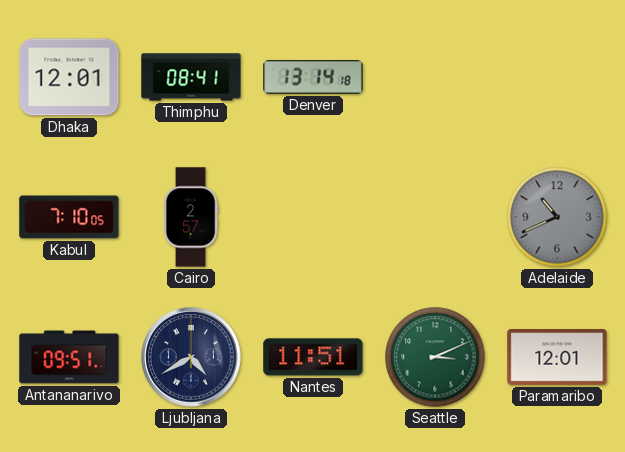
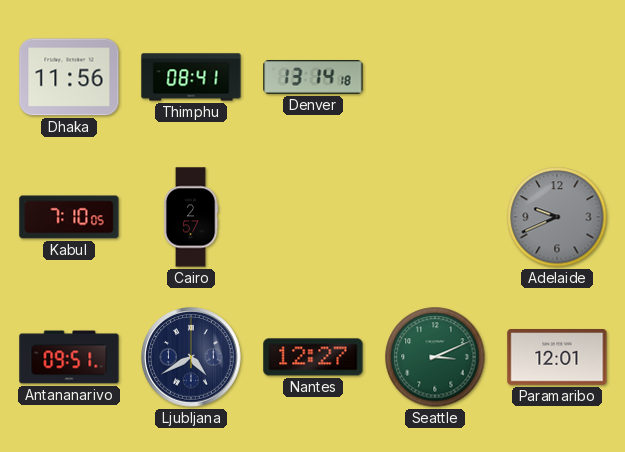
Dhaka: 12:01 -> 11:56
Adelaide: 10:41 -> 9:41
Nantes: 11:51 -> 12:27
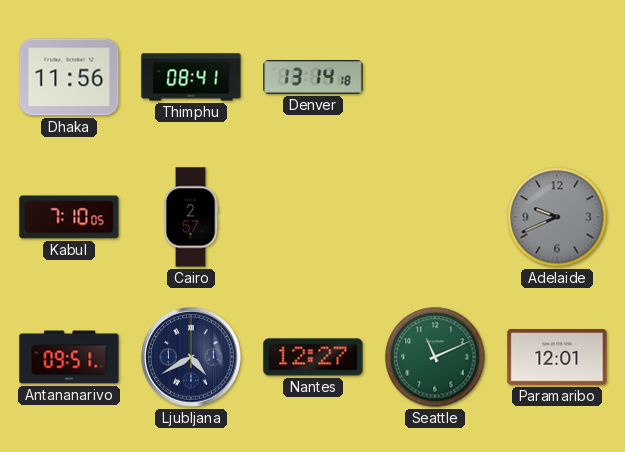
Seattle: 3:11 -> 11:11
